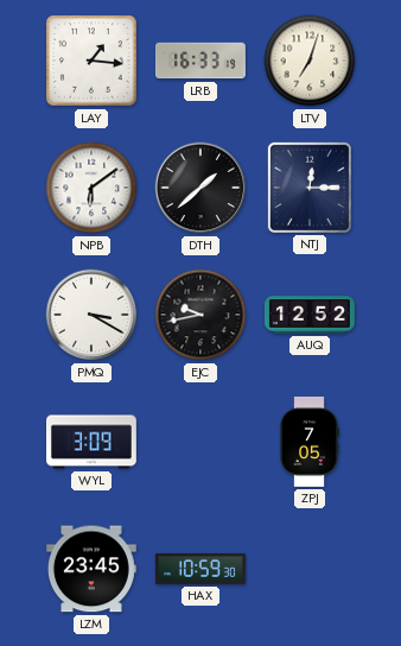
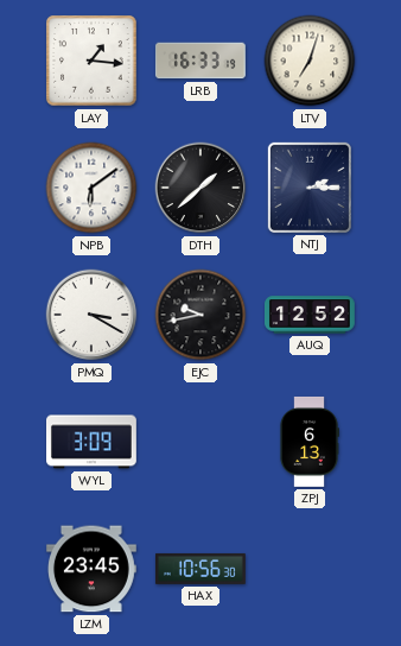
NTJ: 12:15 -> 2:15
ZPJ: 7:05 -> 6:13
HAX: 10:59 -> 10:56
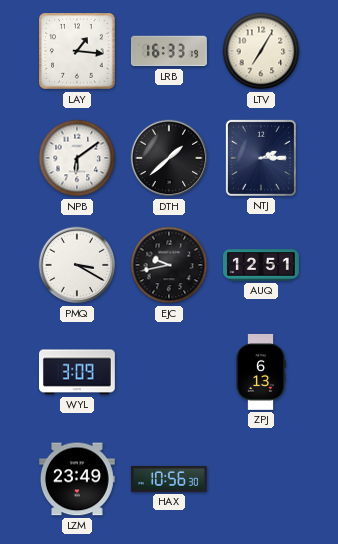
LTV: 7:03 -> 7:05
AUQ: 12:52 -> 12:51
LZM: 23:45 -> 23:49
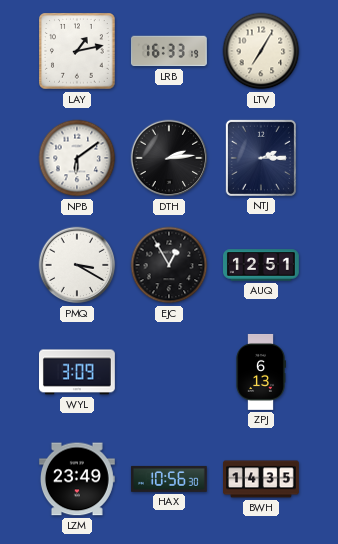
LAY: 1:16 -> 1:13
DTH: 1:38 -> 2:14
EJC: 9:43 -> 12:55
BWH: none -> 14:35
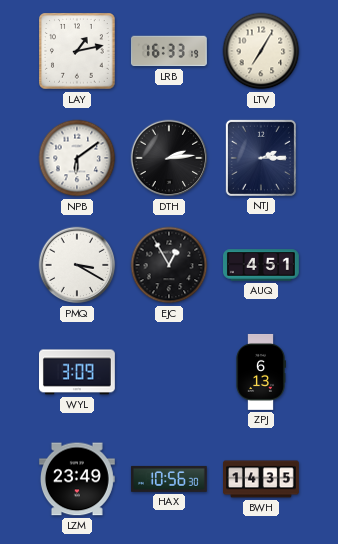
AUQ: 12:51 -> 4:51
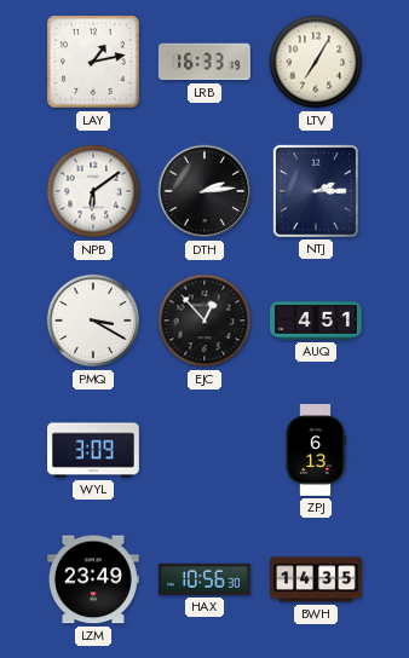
EJC: 12:55 -> 12:53
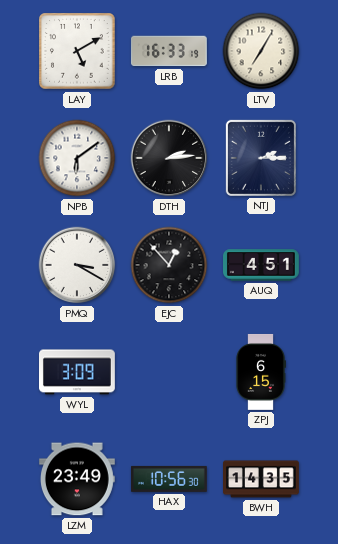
LAY: 1:13 -> 5:10
ZPJ: 6:13 -> 6:15
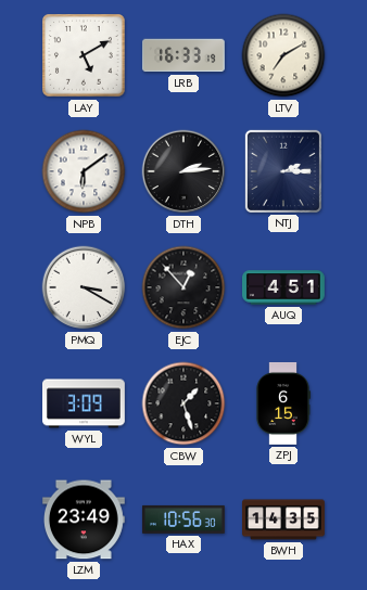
LTV: 7:05 -> 7:10
CBW: none -> 1:27
